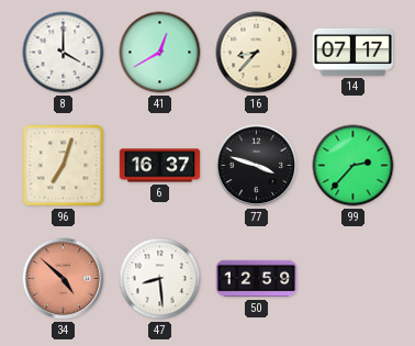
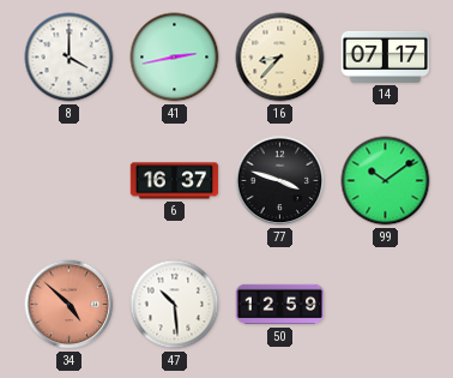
41: 12:40 -> 2:43
96: 7:03 -> none
99: 2:37 -> 10:09
47: 8:29 -> 10:29
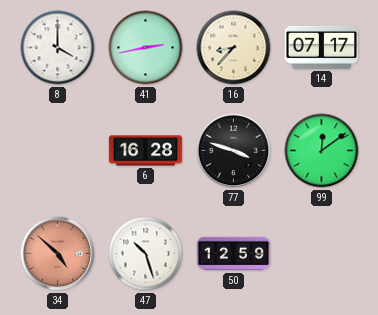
6: 16:37 -> 16:28
99: 10:09 -> 12:09
47: 10:29 -> 10:27
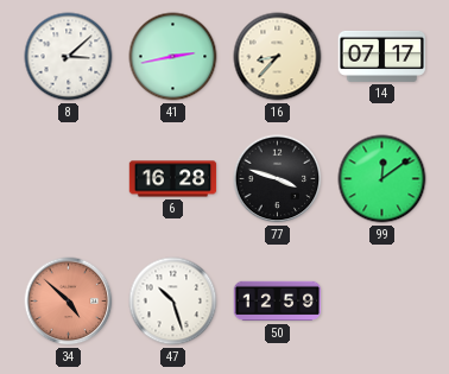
8: 4:00 -> 3:08
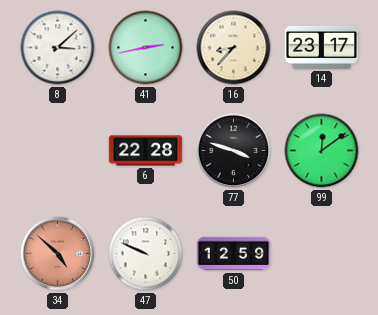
14: 07:17 -> 23:17
6: 16:28 -> 22:28
47: 10:27 -> 9:49
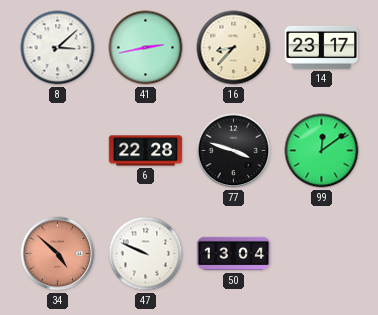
50: 12:59 -> 13:04
